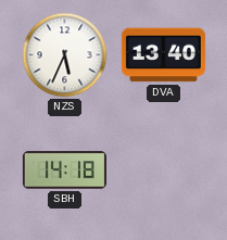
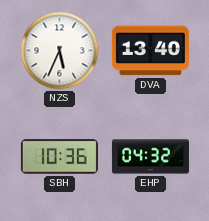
SBH: 14:18 -> 10:36
EHP: none -> 04:32
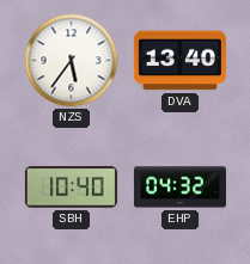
NZS: 5:34 -> 5:36
SBH: 10:36 -> 10:40
